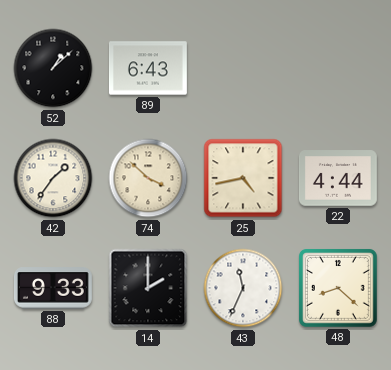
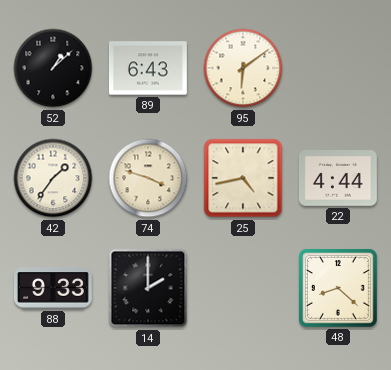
95: none -> 6:09
74: 3:52 -> 3:48
43: 11:34 -> none
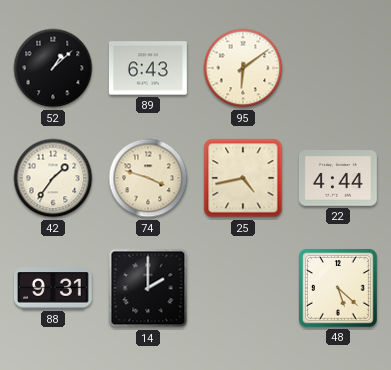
88: 9:33 -> 9:31
48: 8:22 -> 5:22
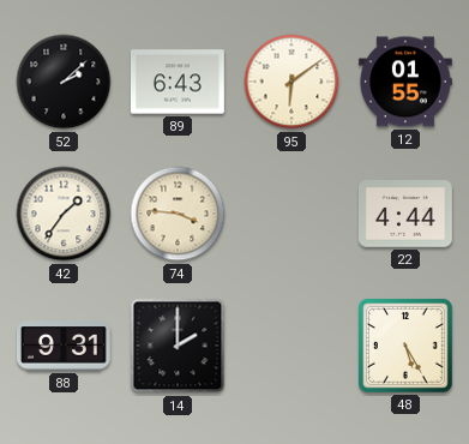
52: 1:08 -> 2:08
12: none -> 01:55
74: 3:48 -> 3:46
25: 4:43 -> none
48: 5:22 -> 5:25
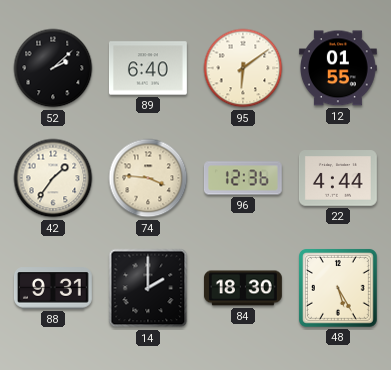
89: 6:43 -> 6:40
96: none -> 12:36
84: none -> 18:30
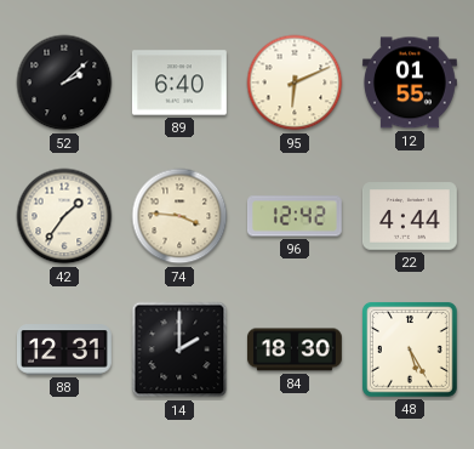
95: 6:09 -> 6:11
96: 12:36 -> 12:42
88: 9:31 -> 12:31
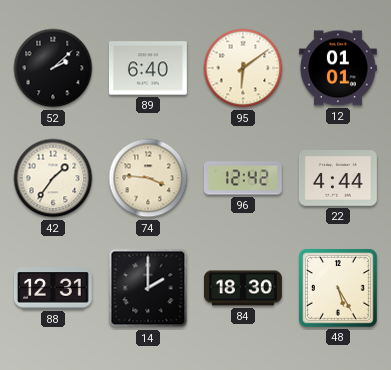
95: 6:11 -> 6:09
12: 01:55 -> 01:01
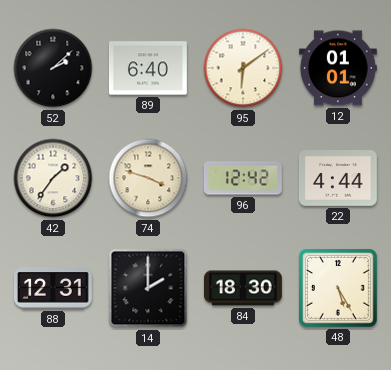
74: 3:46 -> 3:48
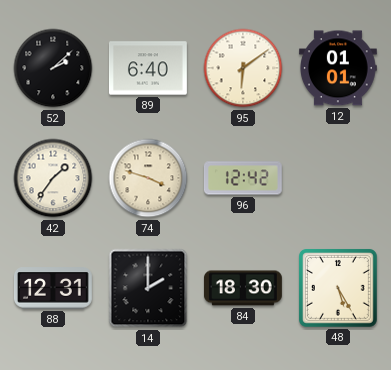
22: 4:44 -> none
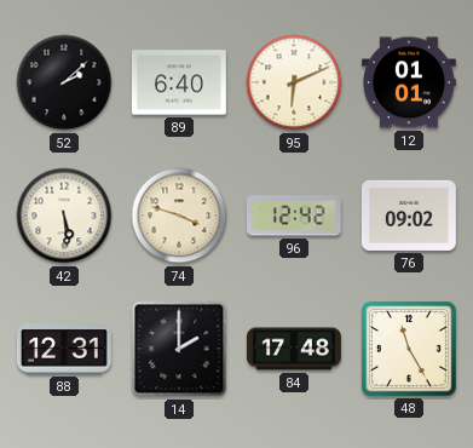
95: 6:09 -> 6:11
42: 1:36 -> 5:29
76: none -> 09:02
84: 18:30 -> 17:48
48: 5:25 -> 11:25
